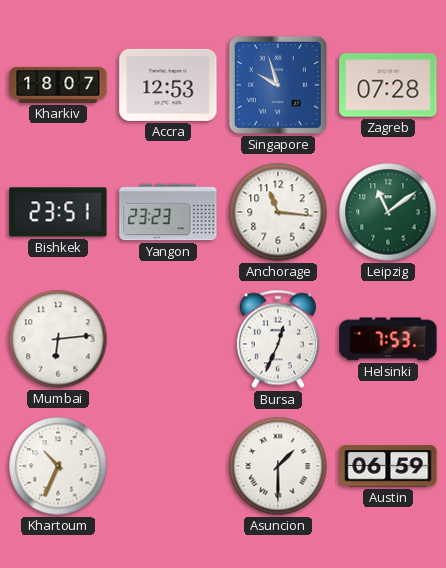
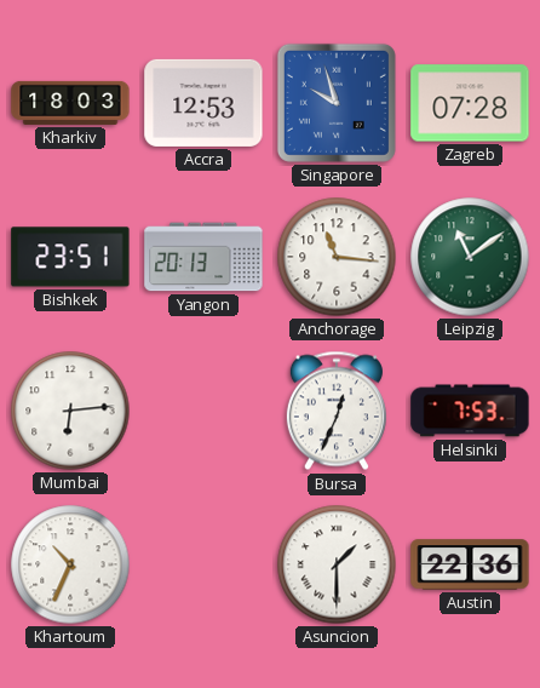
Kharkiv: 18:07 -> 18:03
Yangon: 23:23 -> 20:13
Austin: 06:59 -> 22:36
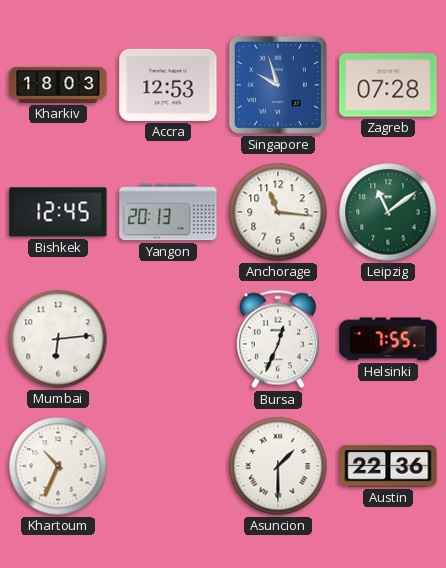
Bishkek: 23:51 -> 12:45
Helsinki: 7:53 -> 7:55
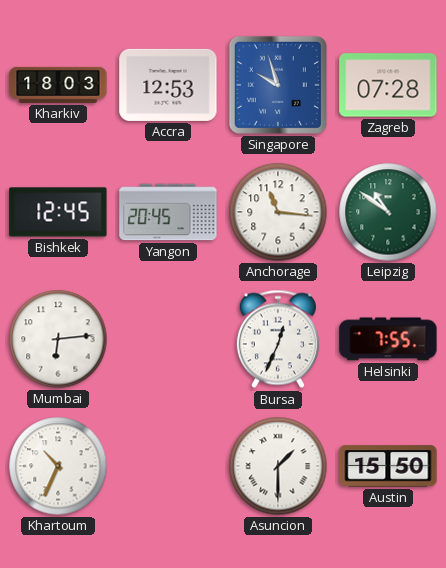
Yangon: 20:13 -> 20:45
Leipzig: 11:09 -> 10:51
Austin: 22:36 -> 15:50
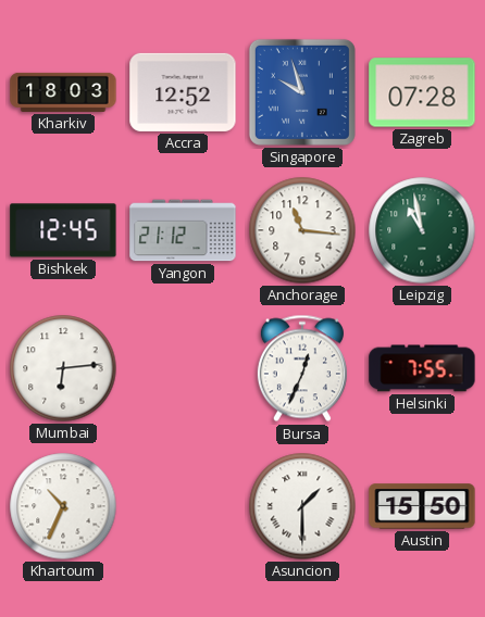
Accra: 12:53 -> 12:52
Yangon: 20:45 -> 21:12
Leipzig: 10:51 -> 10:58
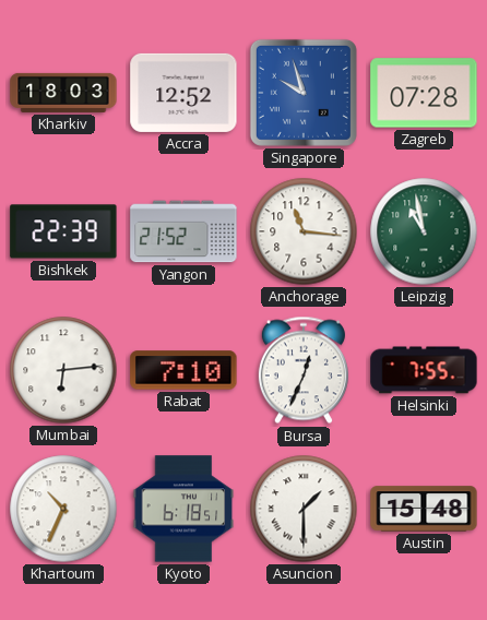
Bishkek: 12:45 -> 22:39
Yangon: 21:12 -> 21:52
Rabat: none -> 7:10
Kyoto: none -> 6:18
Austin: 15:50 -> 15:48
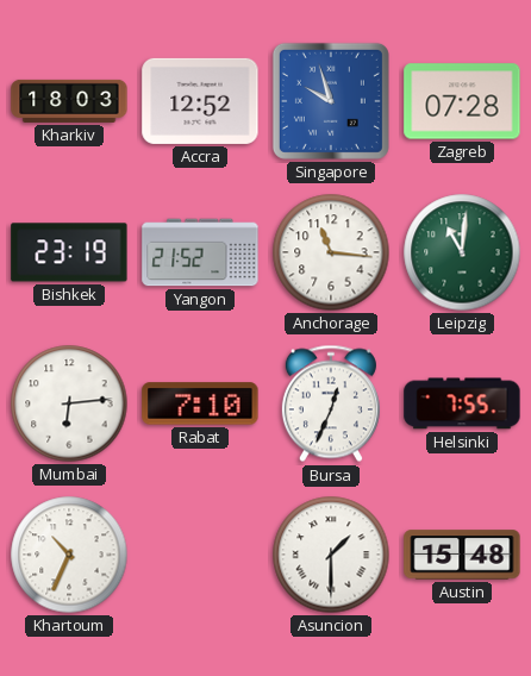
Bishkek: 22:39 -> 23:19
Leipzig: 10:58 -> 11:01
Kyoto: 6:18 -> none
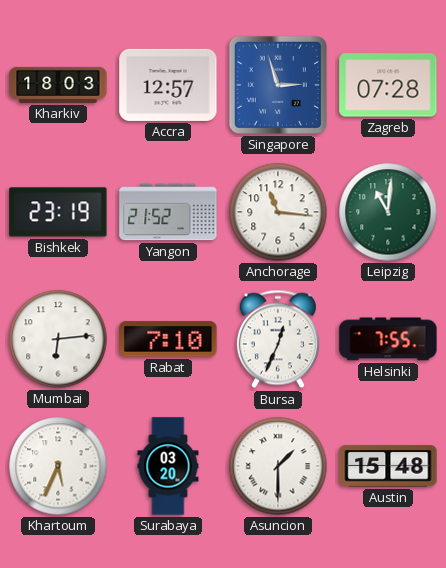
Accra: 12:52 -> 12:57
Singapore: 9:57 -> 2:57
Khartoum: 10:34 -> 5:34
Surabaya: none -> 03:20
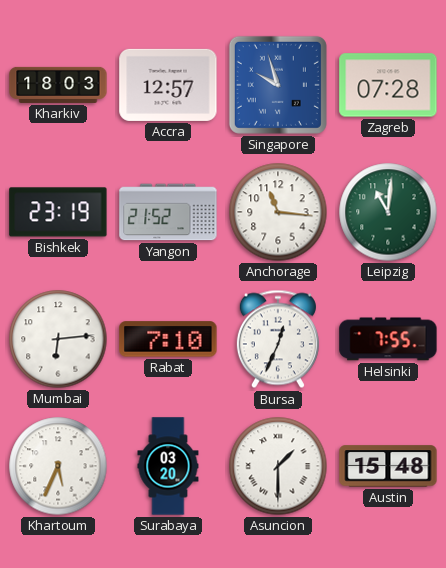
Singapore: 2:57 -> 9:57
